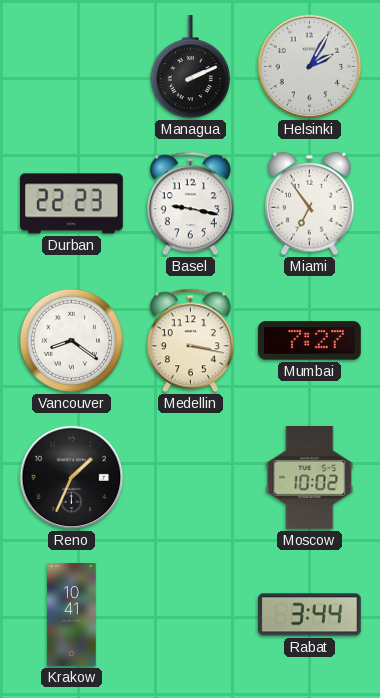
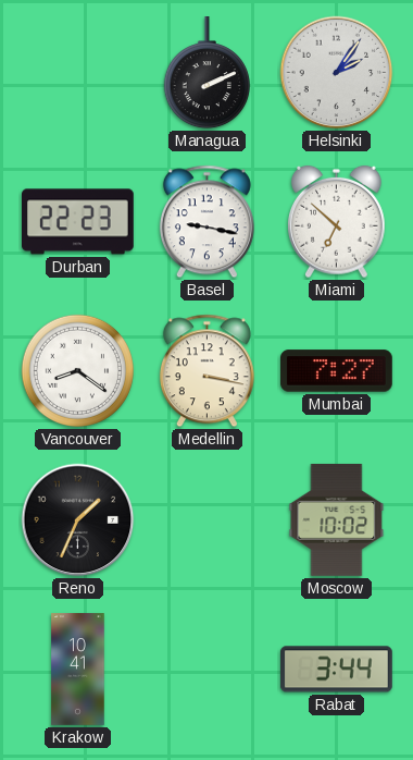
Helsinki: 2:05 -> 2:06
Miami: 6:54 -> 6:52
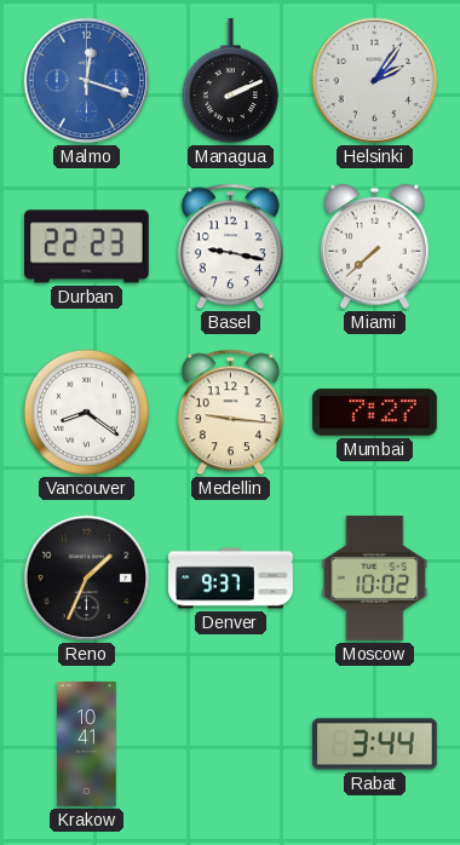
Malmo: none -> 12:18
Miami: 6:52 -> 7:38
Medellin: 3:17 -> 9:16
Denver: none -> 9:37
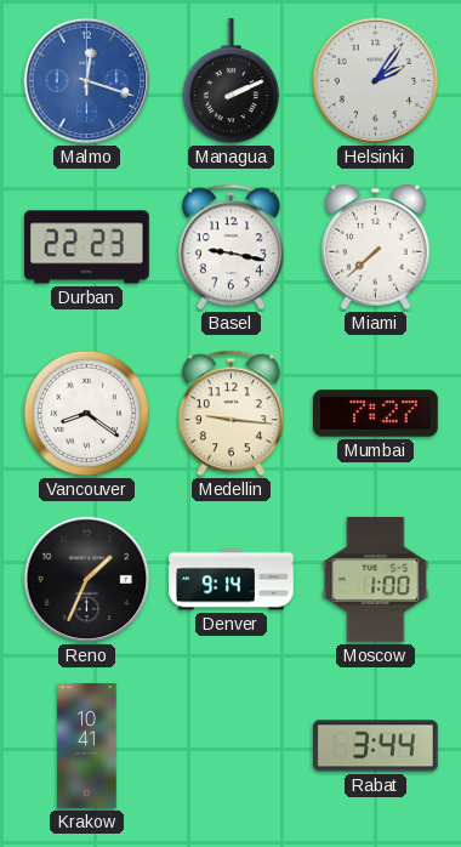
Denver: 9:37 -> 9:14
Moscow: 10:02 -> 1:00
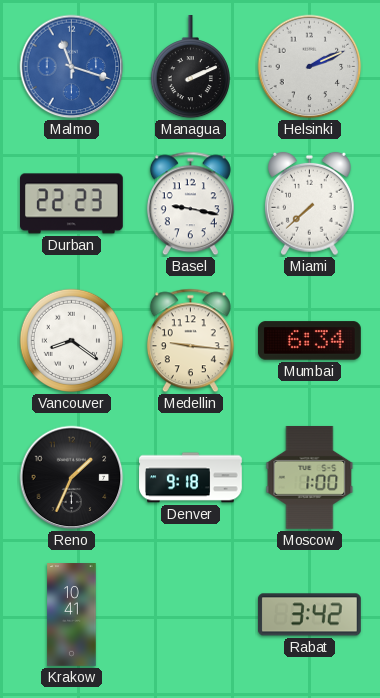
Malmo: 12:18 -> 11:18
Helsinki: 2:06 -> 2:11
Mumbai: 7:27 -> 6:34
Denver: 9:14 -> 9:18
Rabat: 3:44 -> 3:42
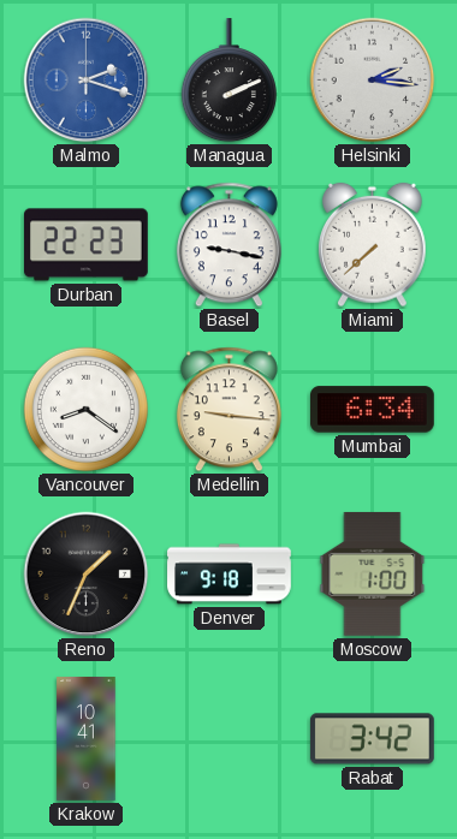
Malmo: 11:18 -> 2:18
Helsinki: 2:11 -> 2:16
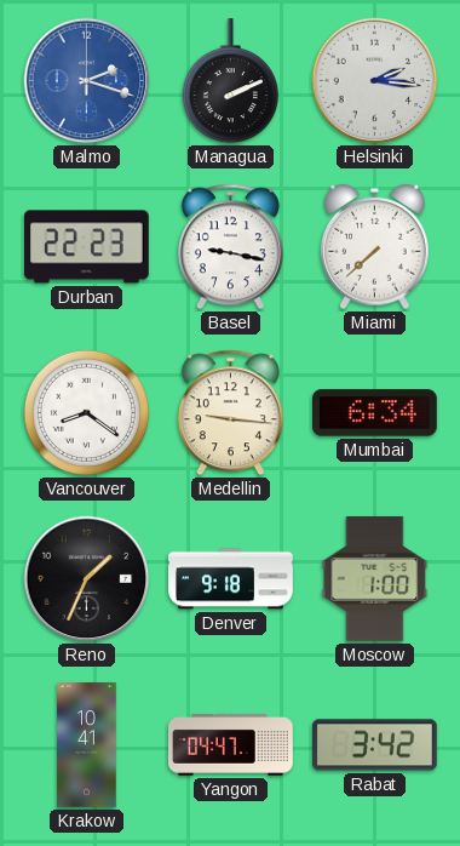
Yangon: none -> 04:47
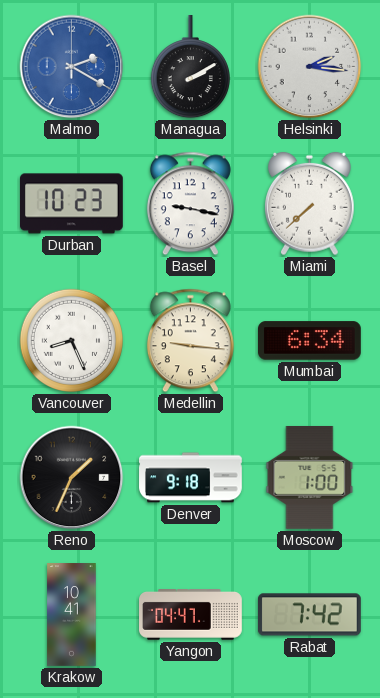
Malmo: 2:18 -> 2:20
Managua: 2:11 -> 2:10
Durban: 22:23 -> 10:23
Vancouver: 8:21 -> 8:26
Rabat: 3:42 -> 7:42
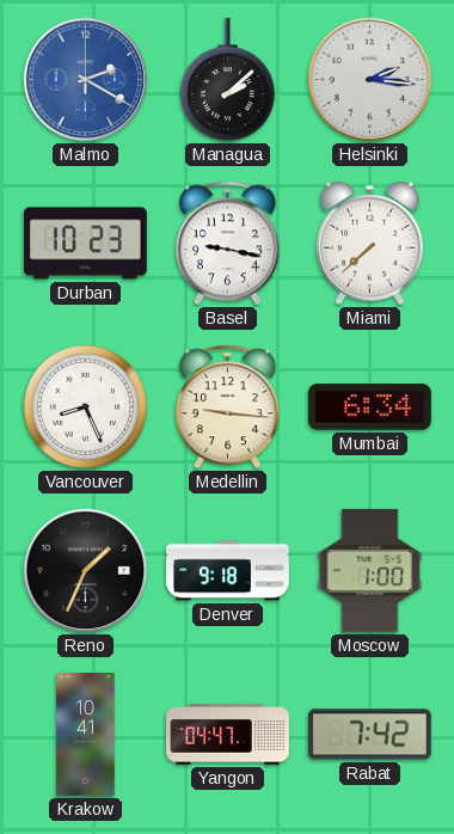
Managua: 2:10 -> 2:08
